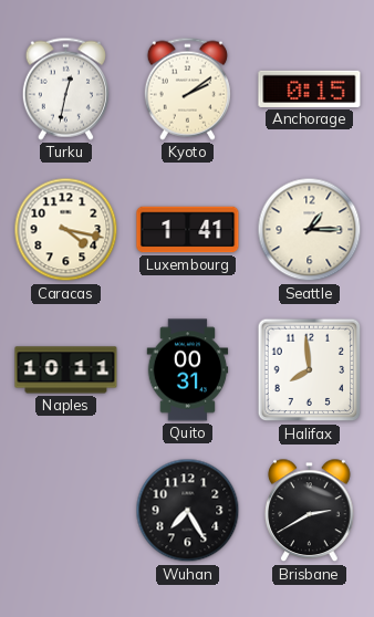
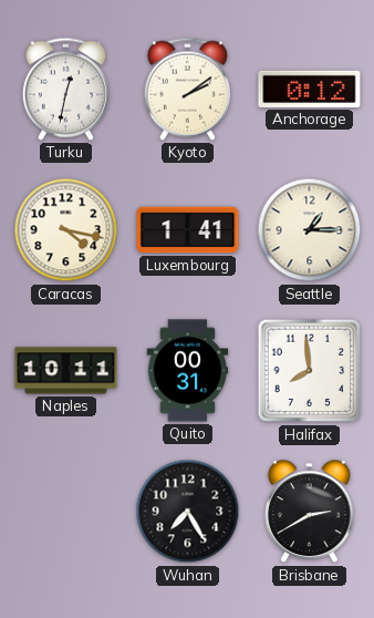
Anchorage: 0:15 -> 0:12
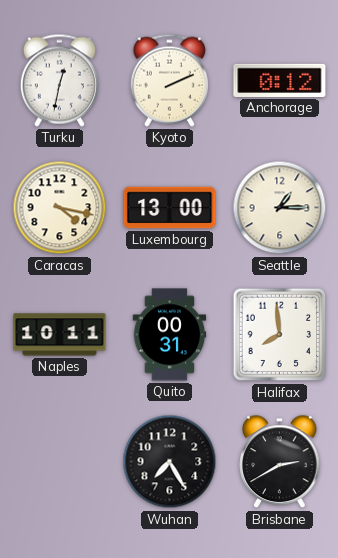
Kyoto: 2:09 -> 2:11
Luxembourg: 1:41 -> 13:00
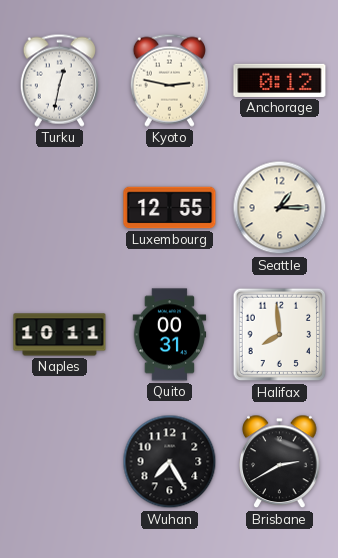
Kyoto: 2:11 -> 2:47
Caracas: 4:17 -> none
Luxembourg: 13:00 -> 12:55
